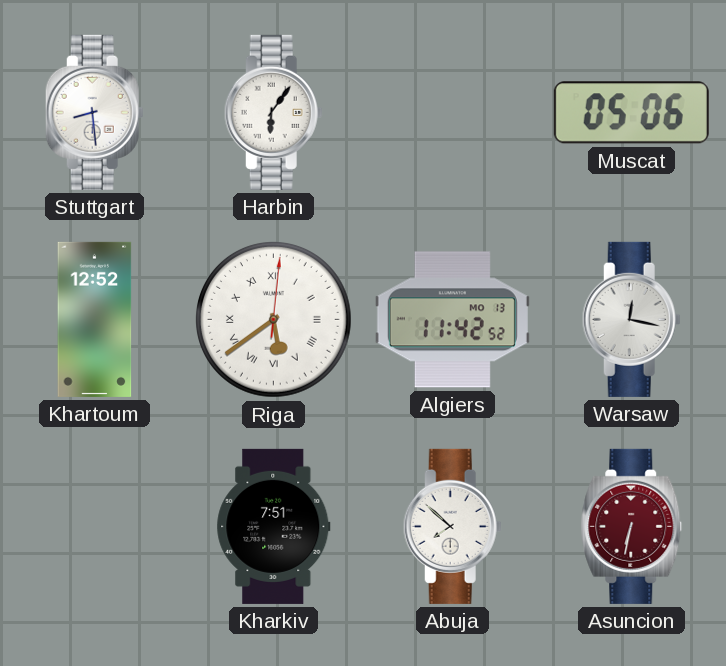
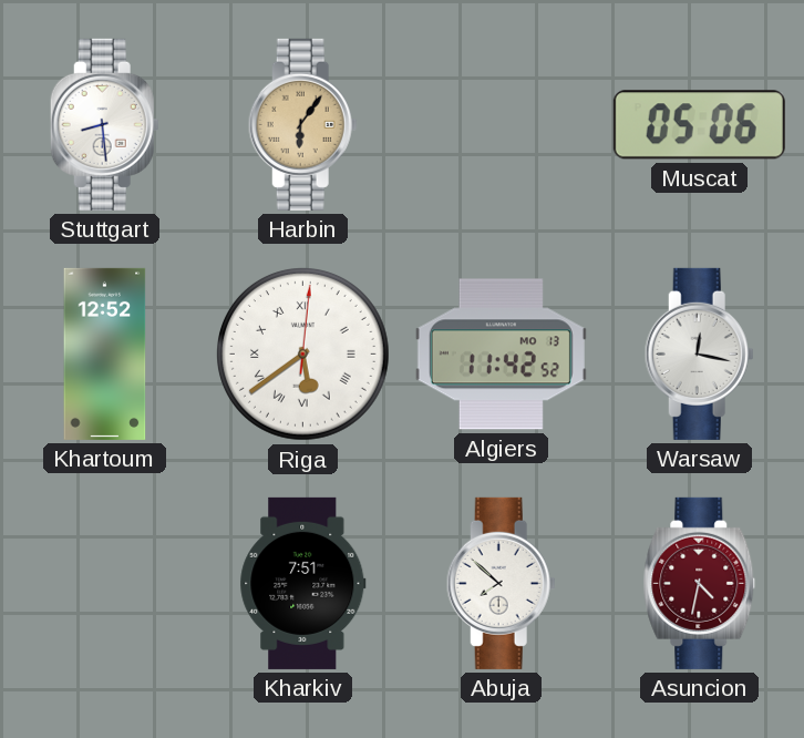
Harbin dial: white -> champagne
Asuncion: 6:32 -> 4:32
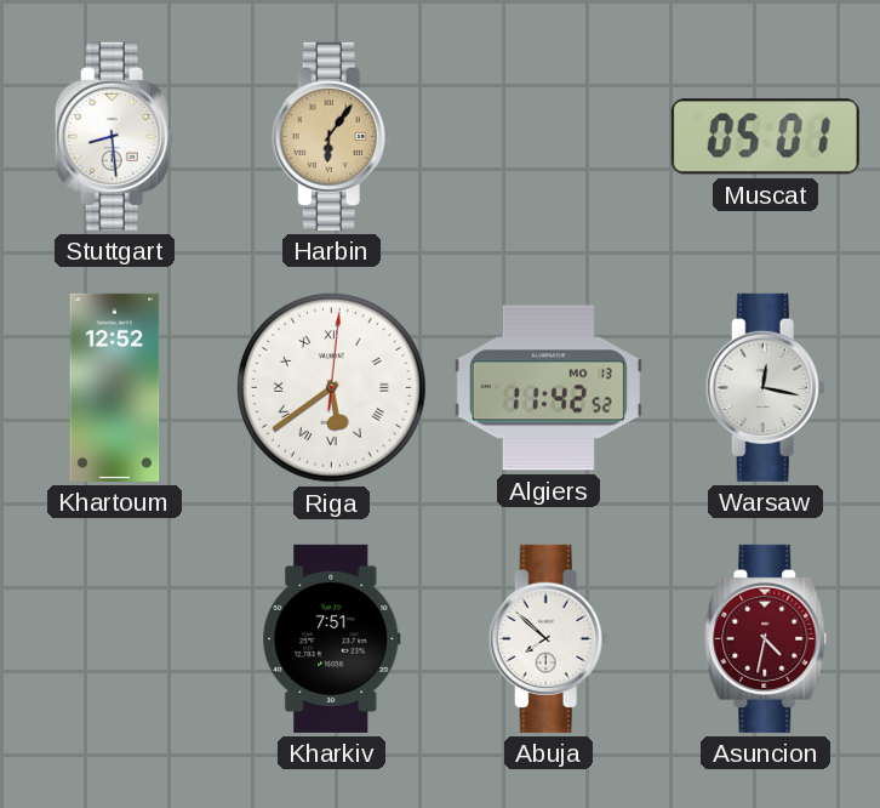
Muscat: 05:06 -> 05:01
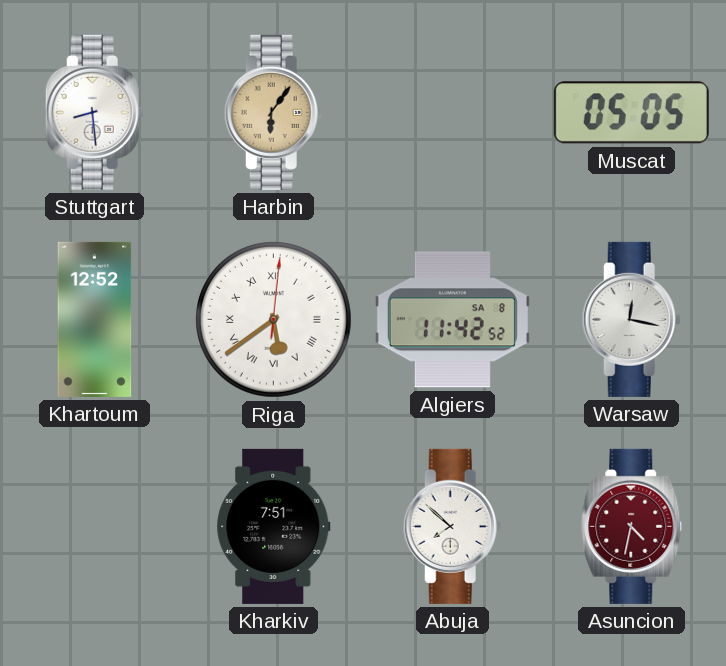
Muscat: 05:01 -> 05:05
Algiers date: MO 13 -> SA 8
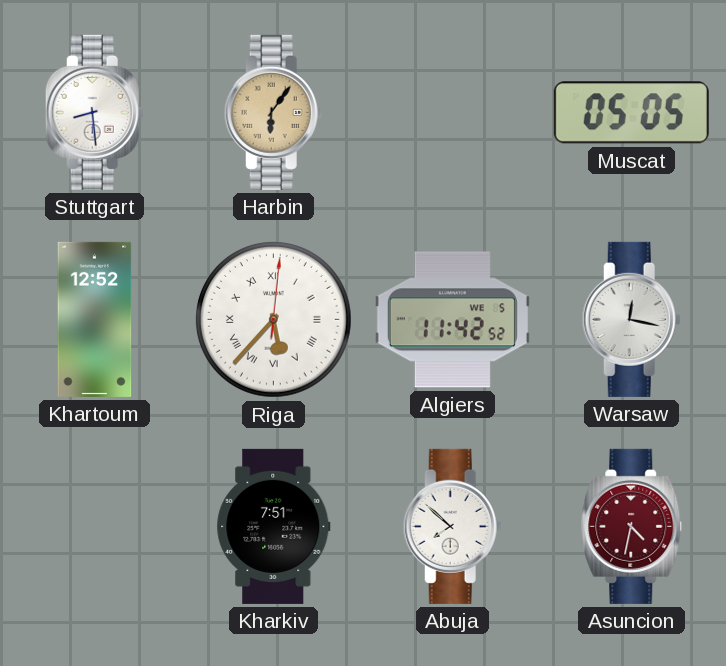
Riga: 5:39 -> 5:37
Algiers date: SA 8 -> WE 5
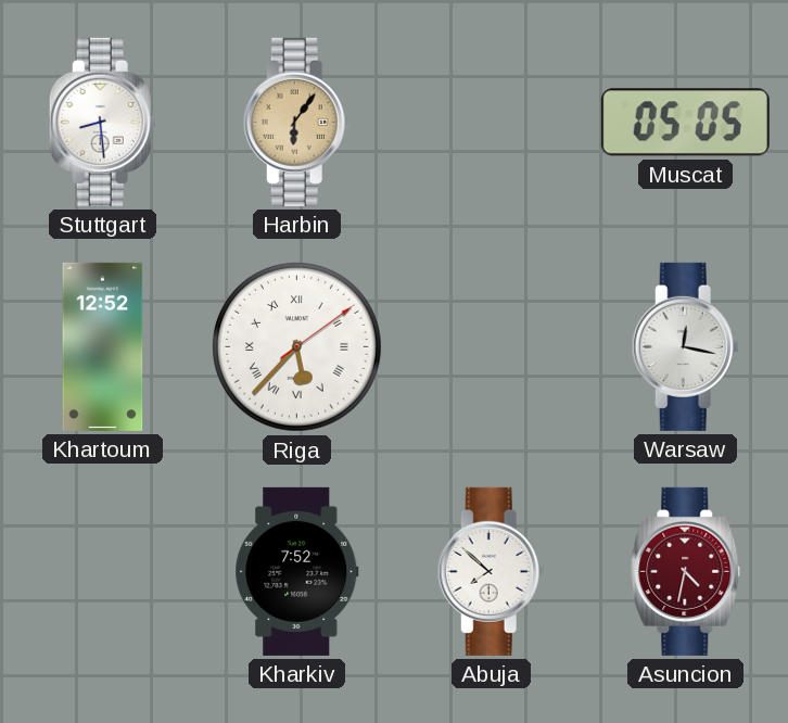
Riga: 5:37:01 -> 5:37:09
Algiers: 11:42 -> none
Kharkiv: 7:51 -> 7:52
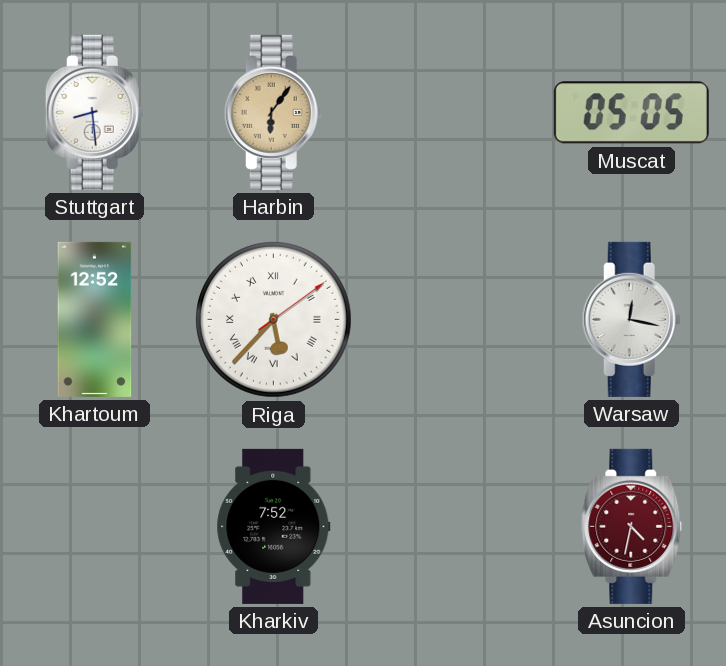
Abuja: 7:52 -> none
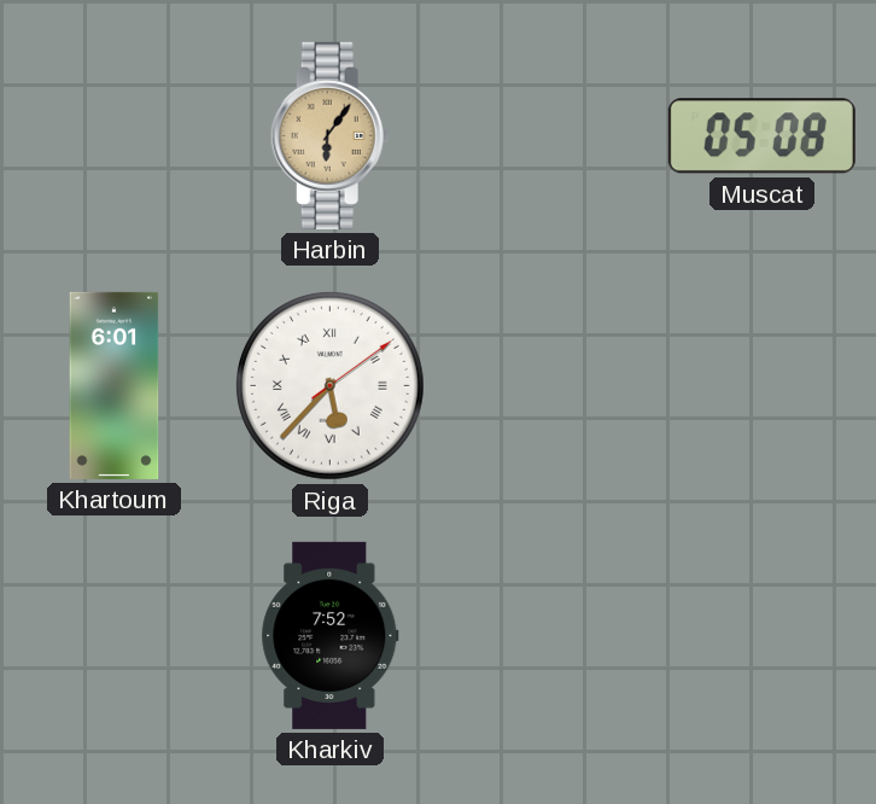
Stuttgart: 8:29 -> none
Muscat: 05:05 -> 05:08
Khartoum: 12:52 -> 6:01
Warsaw: 12:17 -> none
Asuncion: 4:32 -> none
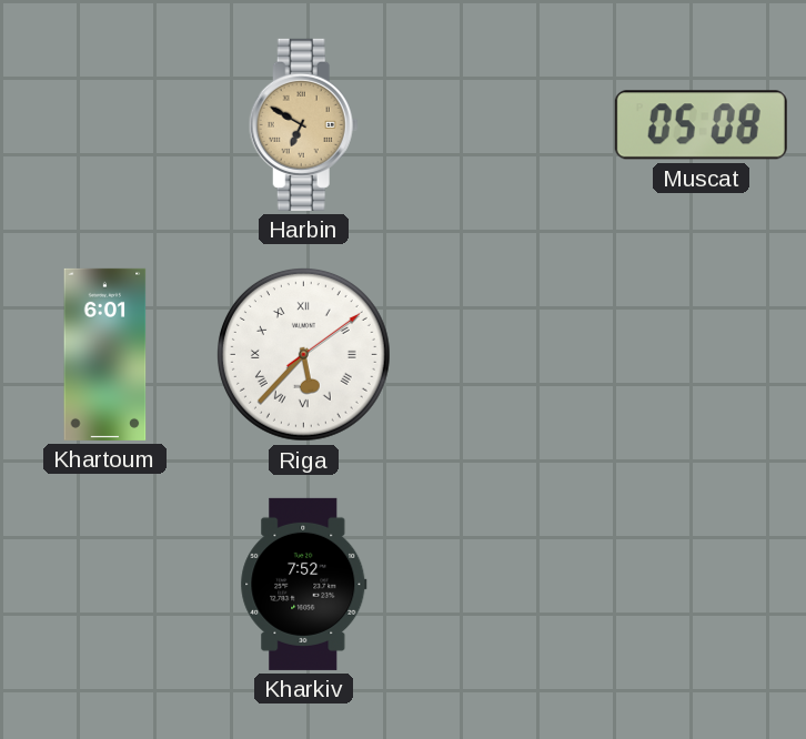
Harbin: 6:06 -> 6:50
